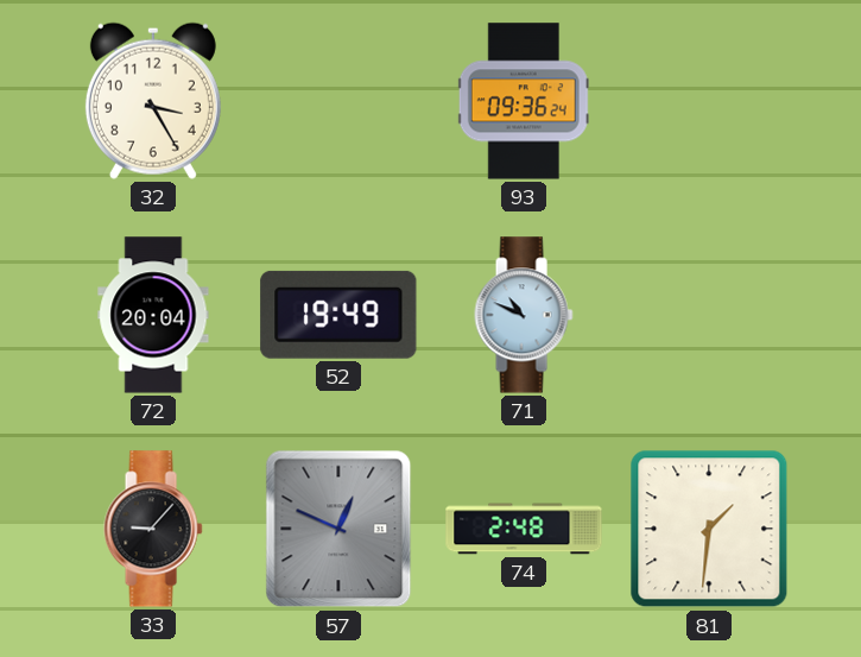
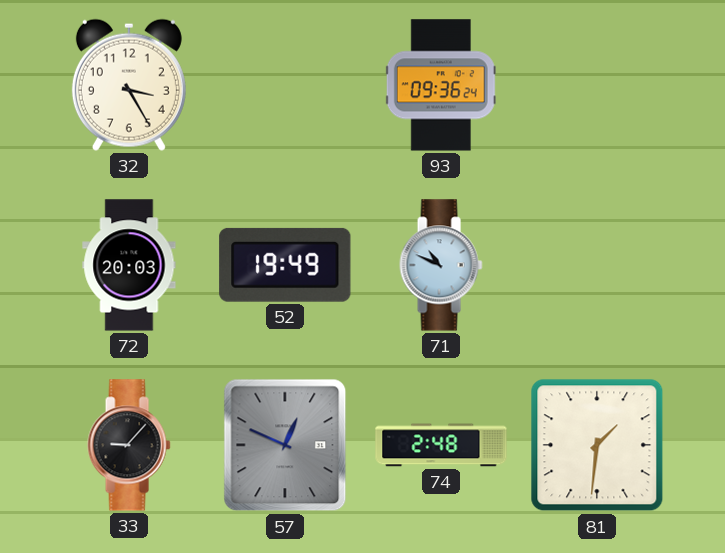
72: 20:04 -> 20:03
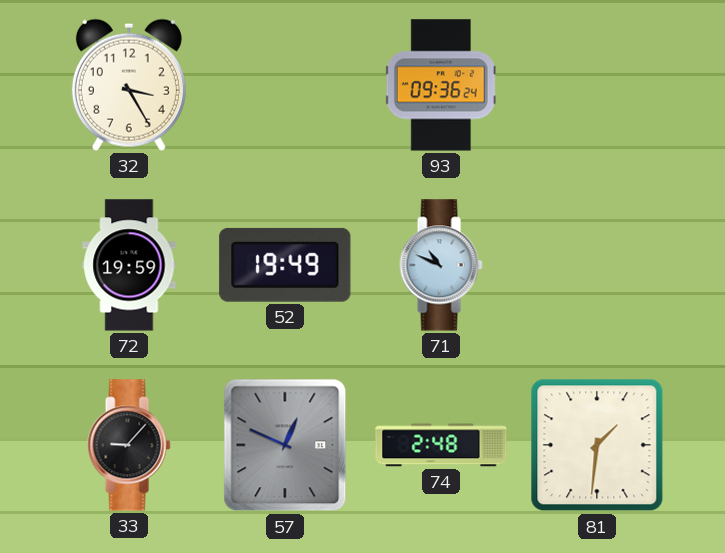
72: 20:03 -> 19:59
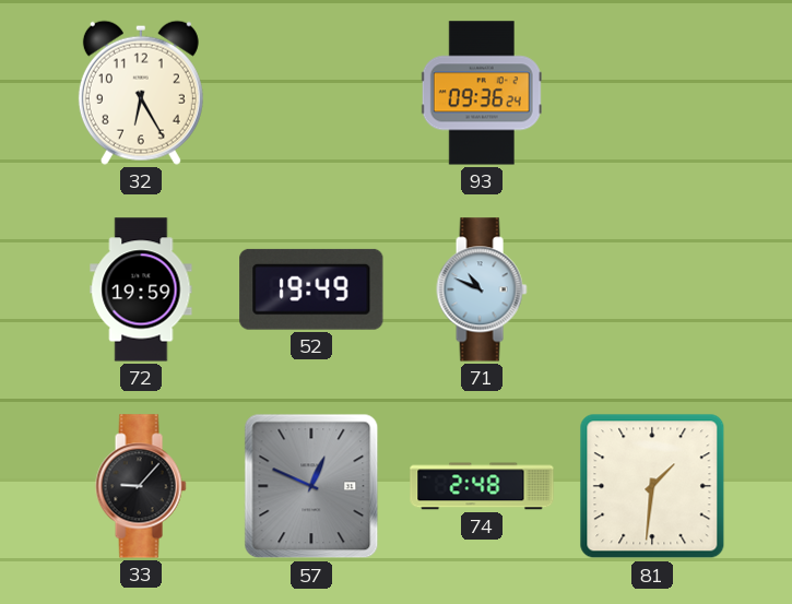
32: 3:25 -> 6:25
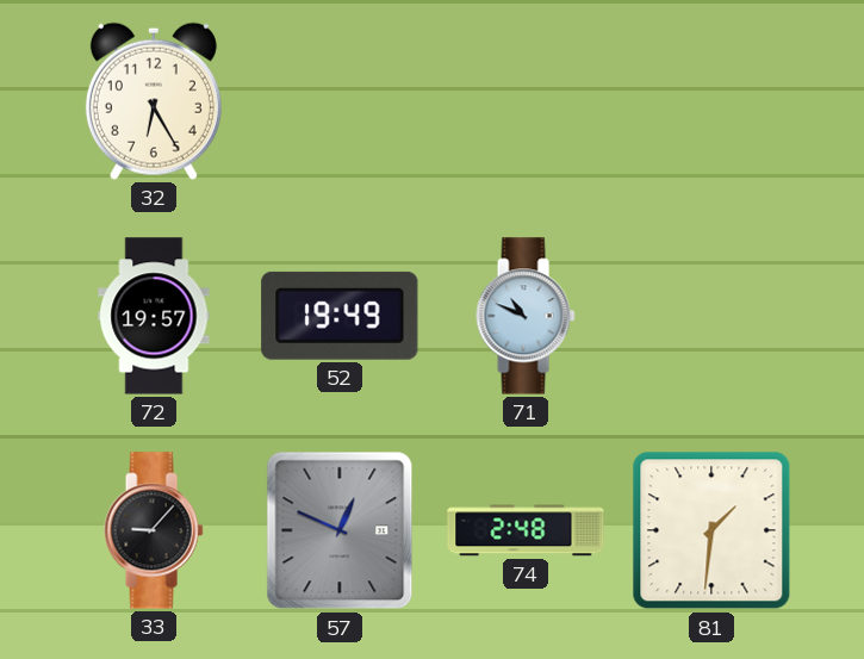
93: 09:36 -> none
72: 19:59 -> 19:57
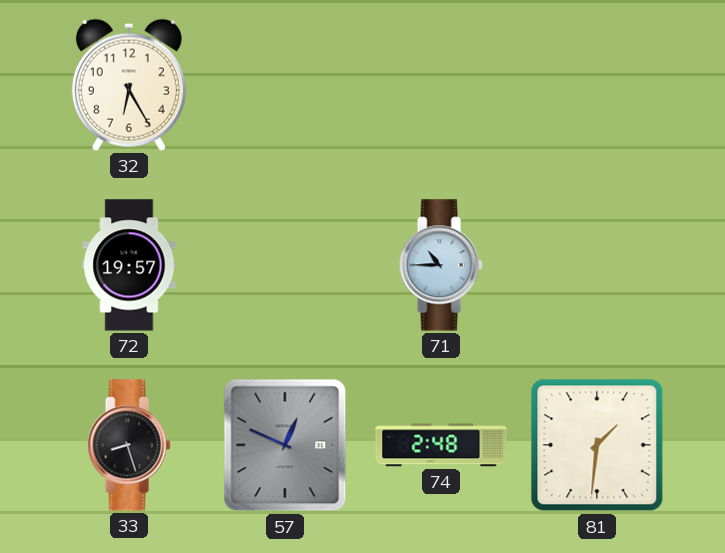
52: 19:49 -> none
71: 10:49 -> 10:45
33: 9:07 -> 8:27
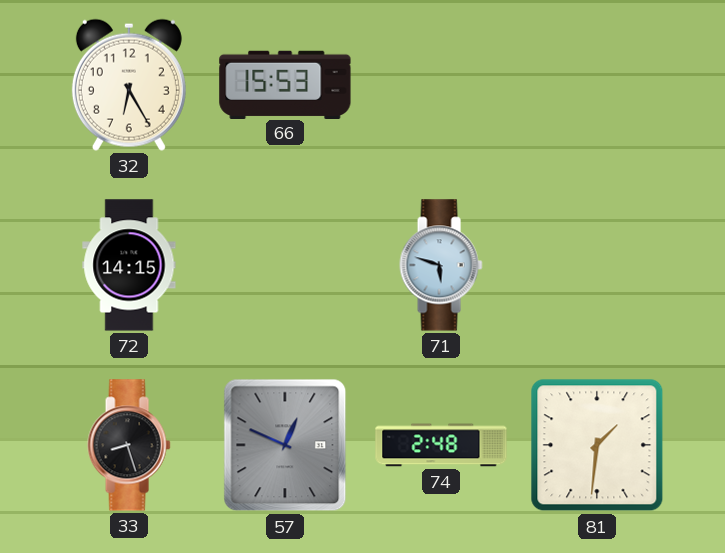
66: none -> 15:53
72: 19:57 -> 14:15
71: 10:45 -> 5:48
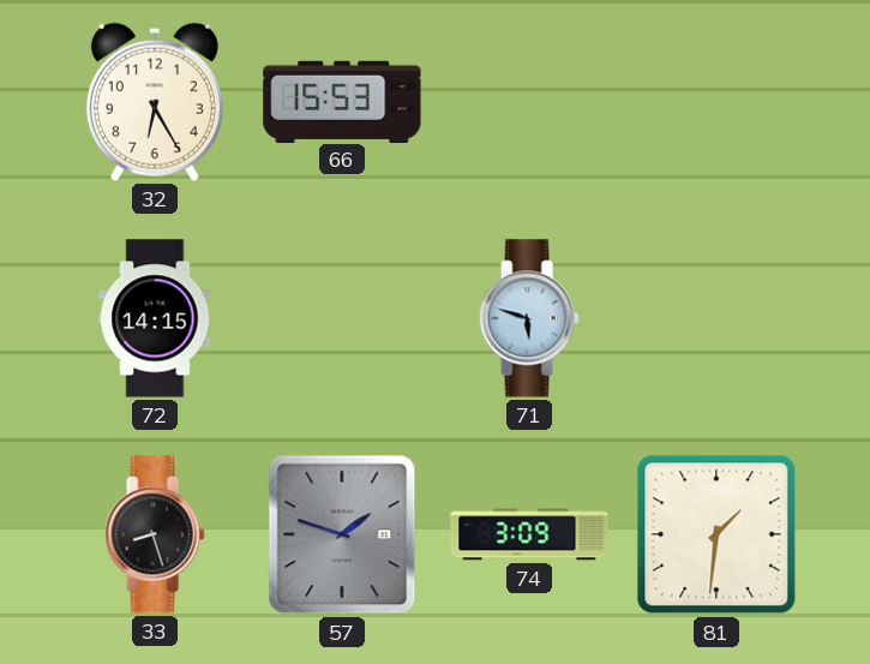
57: 12:49 -> 1:48
74: 2:48 -> 3:09
